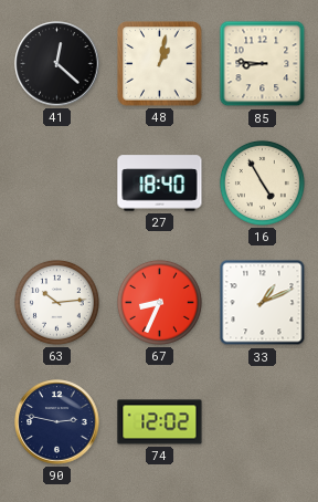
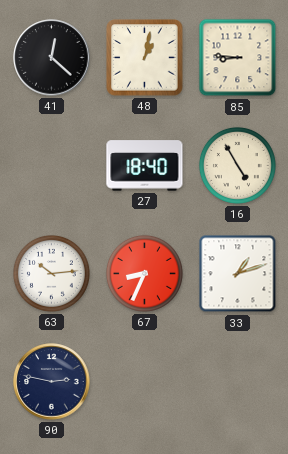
33: 1:11 -> 1:12
74: 12:02 -> none
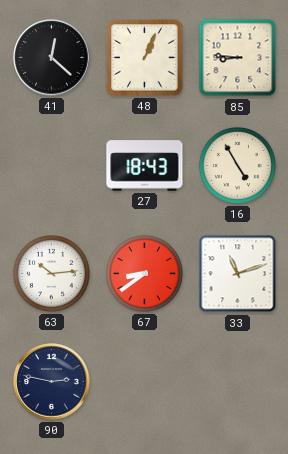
48: 1:02 -> 1:04
27: 18:40 -> 18:43
67: 8:34 -> 8:39
33: 1:12 -> 11:12
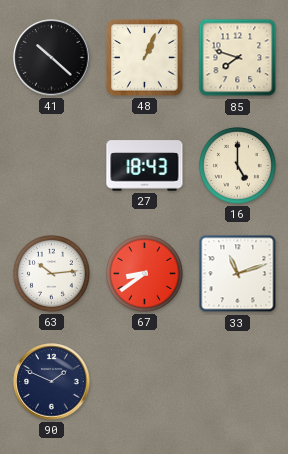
41: 12:22 -> 10:22
85: 8:46 -> 7:48
16: 4:55 -> 5:00
90: 2:47 -> 1:49
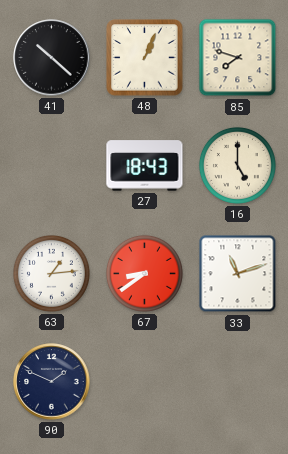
63: 10:14 -> 1:14
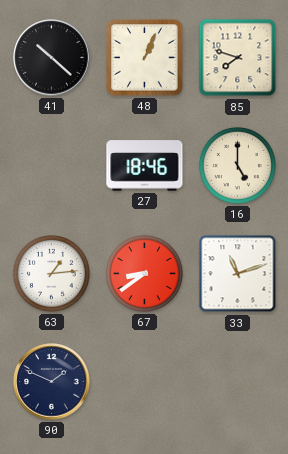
27: 18:43 -> 18:46
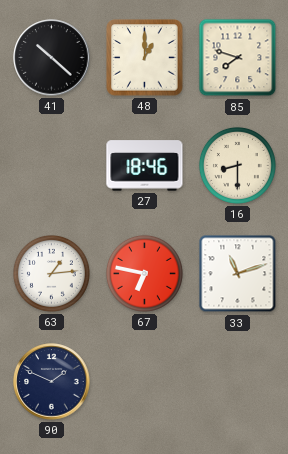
48: 1:04 -> 1:00
16: 5:00 -> 8:30
67: 8:39 -> 6:47
